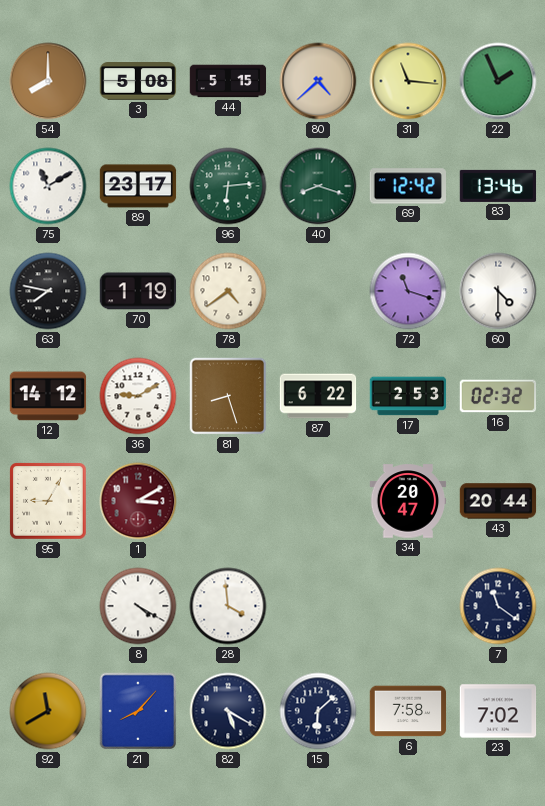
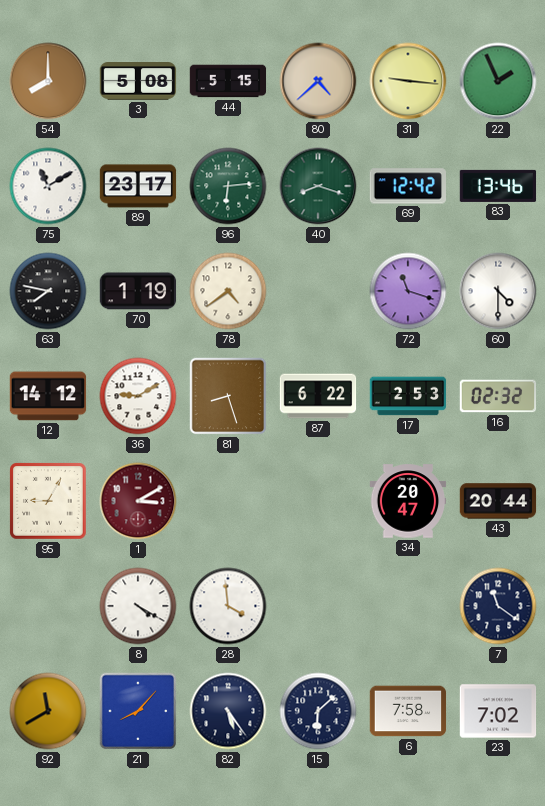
31: 11:16 -> 9:16
82: 5:20 -> 5:24
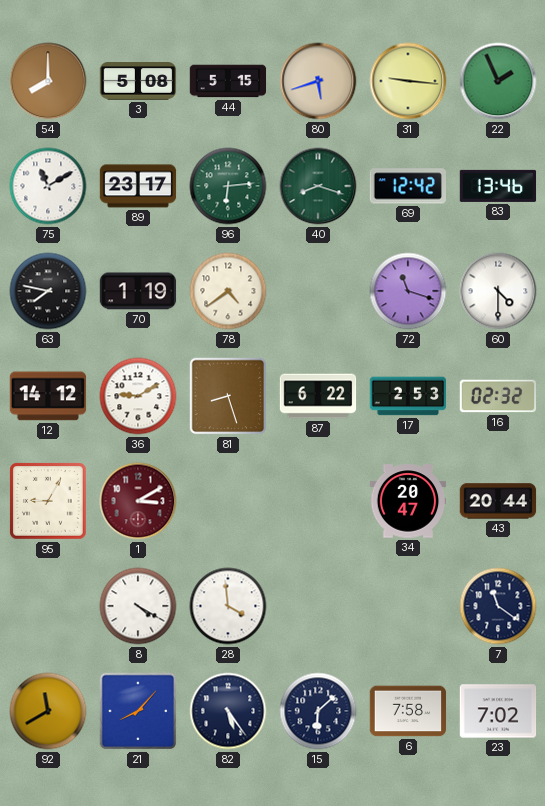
80: 4:38 -> 5:42
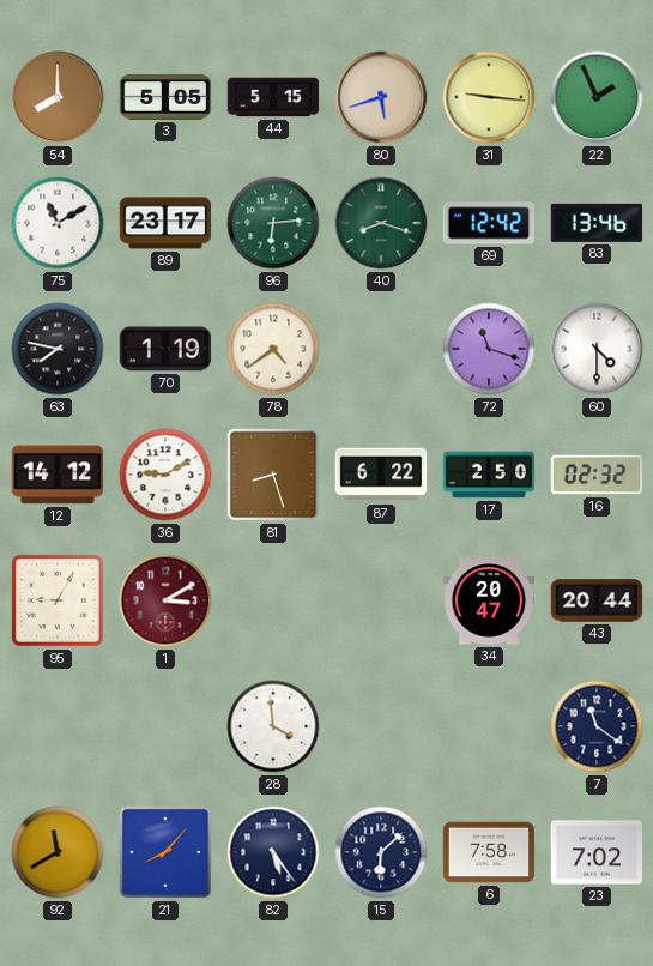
3: 5:08 -> 5:05
17: 2:53 -> 2:50
8: 4:20 -> none
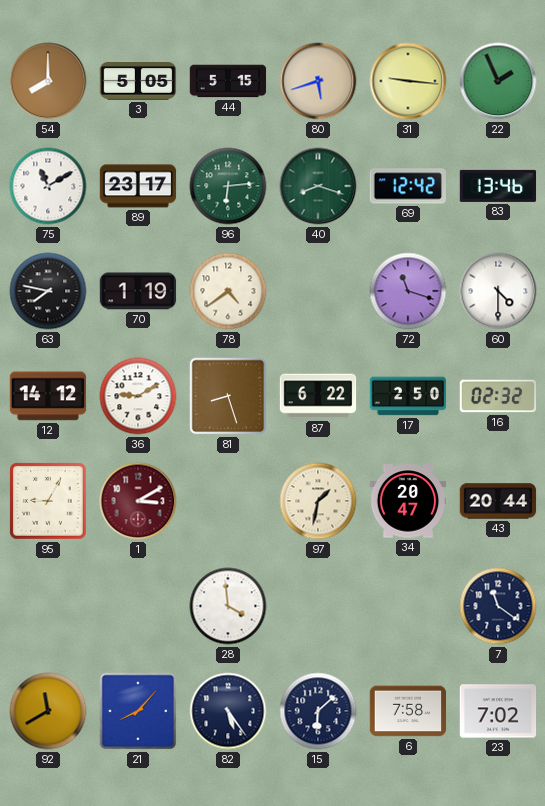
97: none -> 1:32
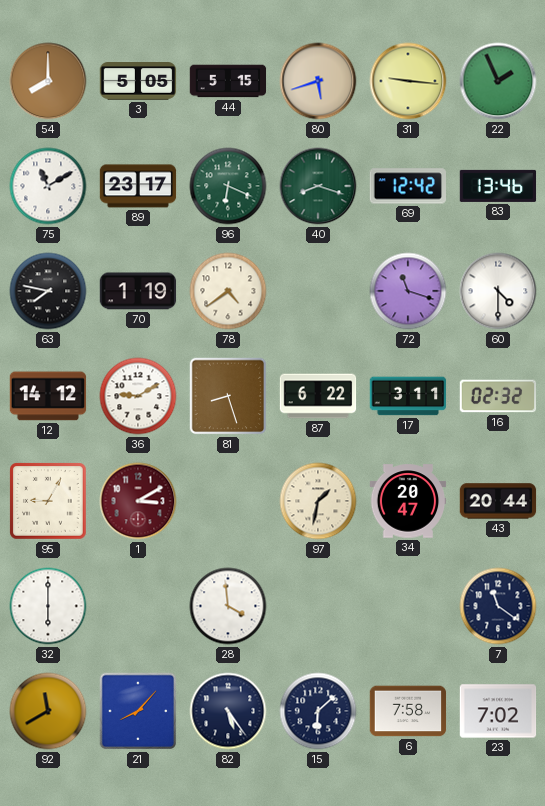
96: 6:14 -> 6:19
17: 2:50 -> 3:11
32: none -> 6:00
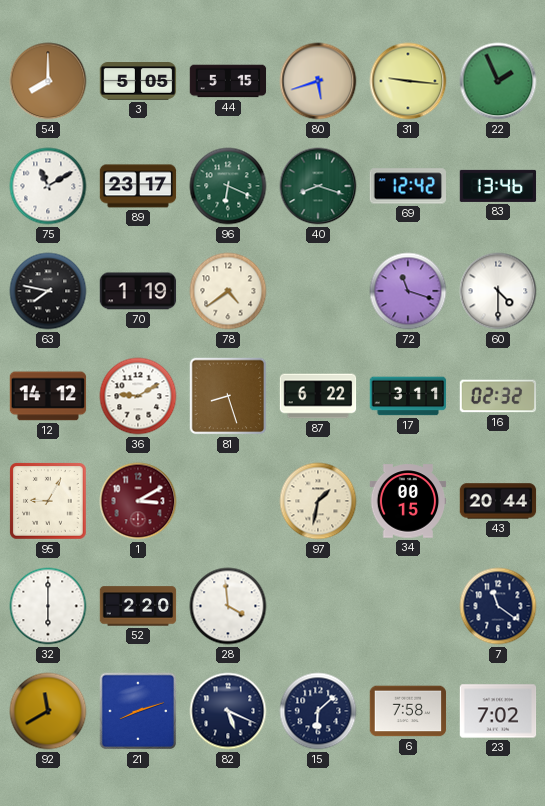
34: 20:47 -> 00:15
52: none -> 2:20
21: 8:07 -> 8:12
82: 5:24 -> 5:19
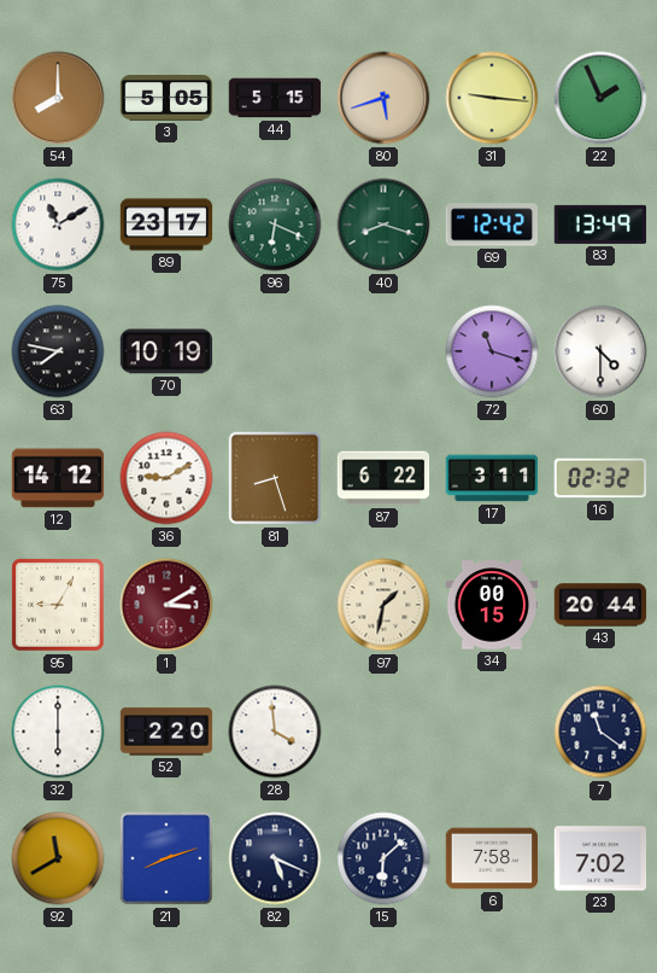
83: 13:46 -> 13:49
70: 1:19 -> 10:19
78: 4:39 -> none
